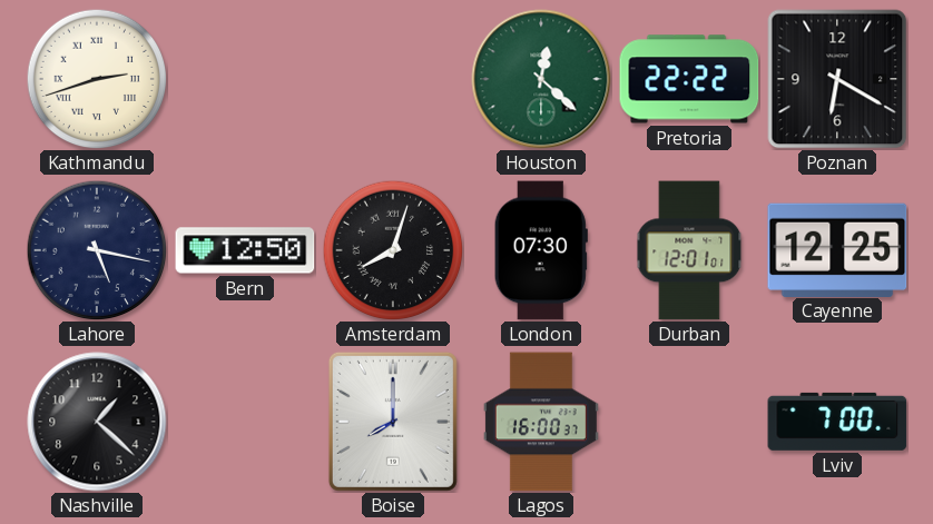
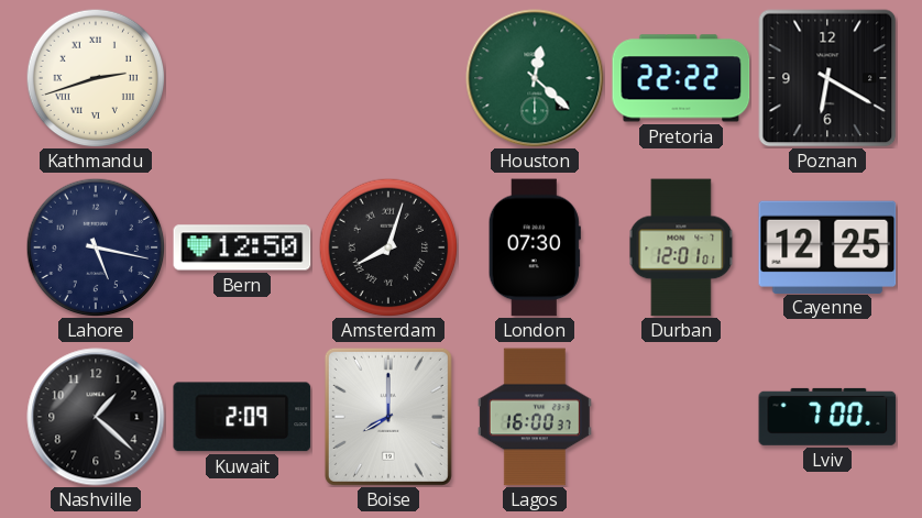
Kuwait: none -> 2:09
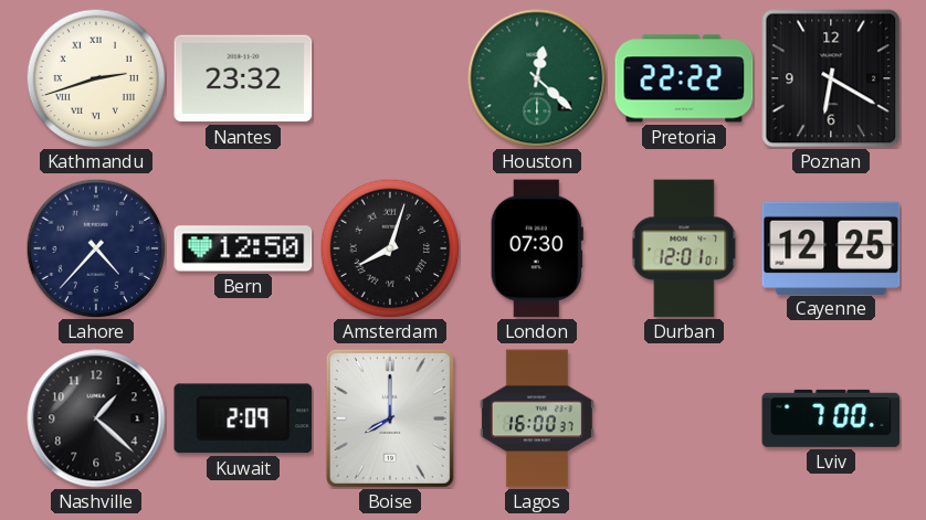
Nantes: none -> 23:32
Lahore: 5:17 -> 4:37
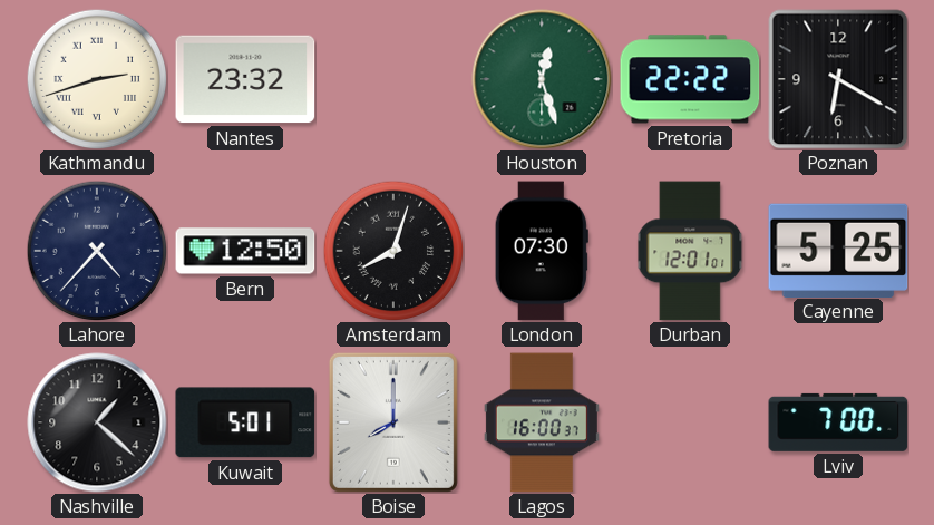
Houston: 12:22 -> 12:27
Cayenne: 12:25 -> 5:25
Kuwait: 2:09 -> 5:01
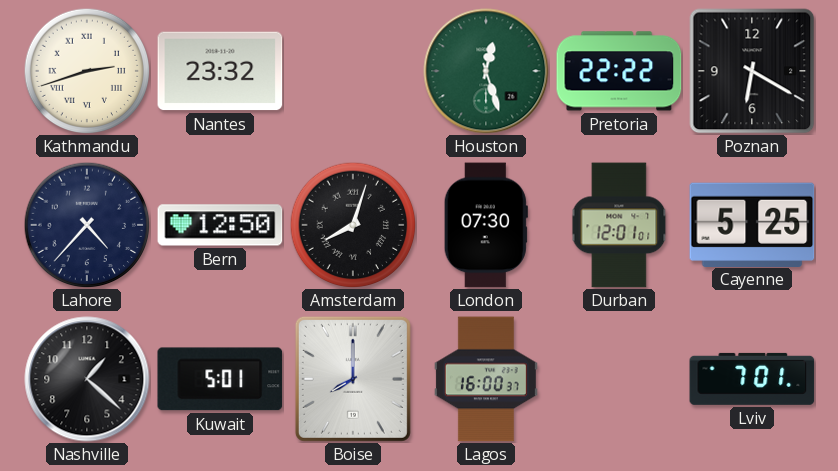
Lviv: 7:00 -> 7:01
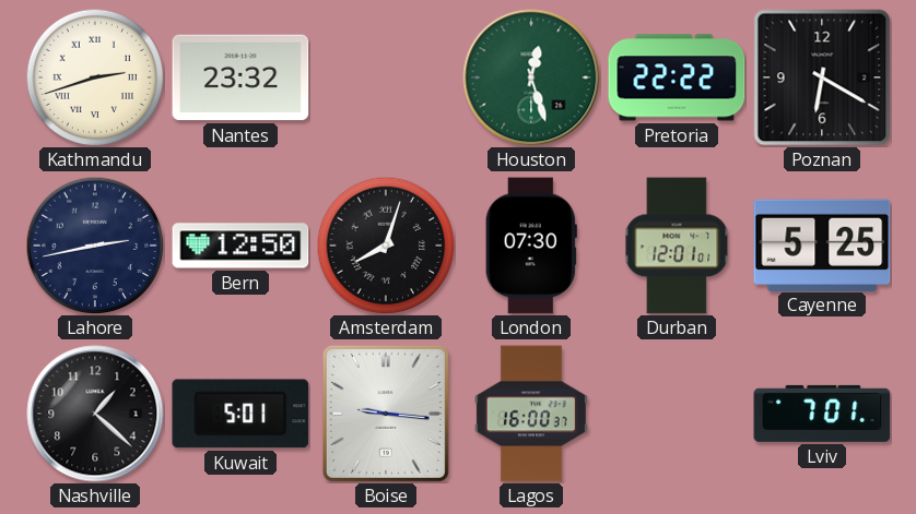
Lahore: 4:37 -> 2:43
Boise: 8:00 -> 9:16
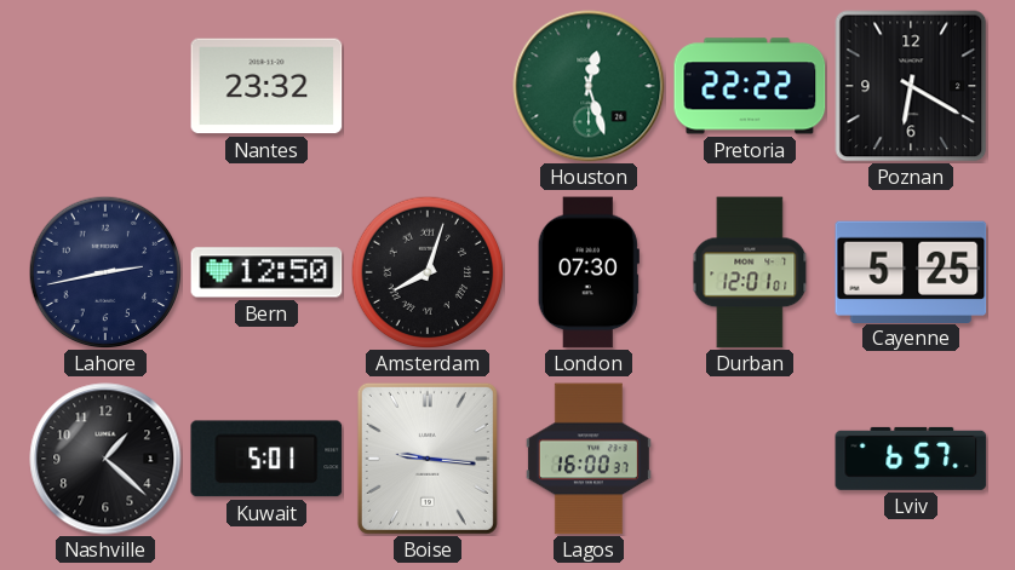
Kathmandu: 2:42 -> none
Lviv: 7:01 -> 6:57
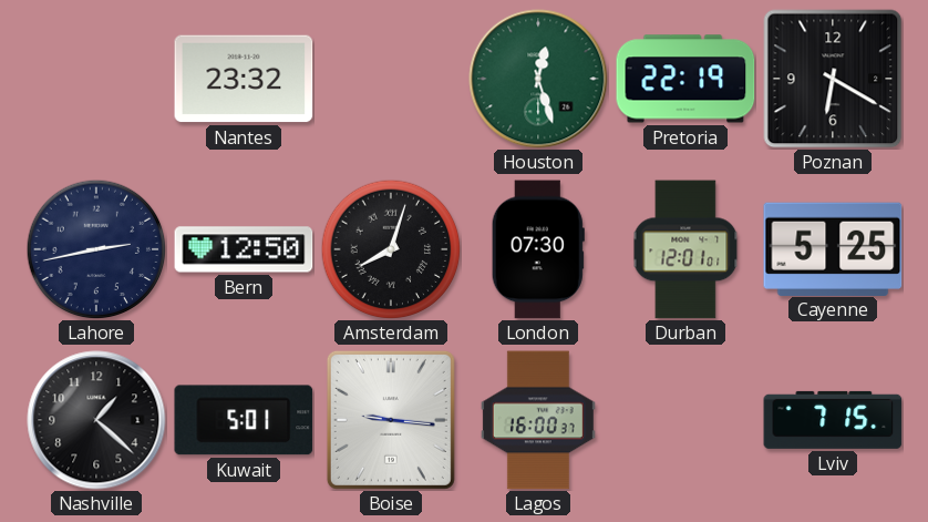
Pretoria: 22:22 -> 22:19
Lviv: 6:57 -> 7:15
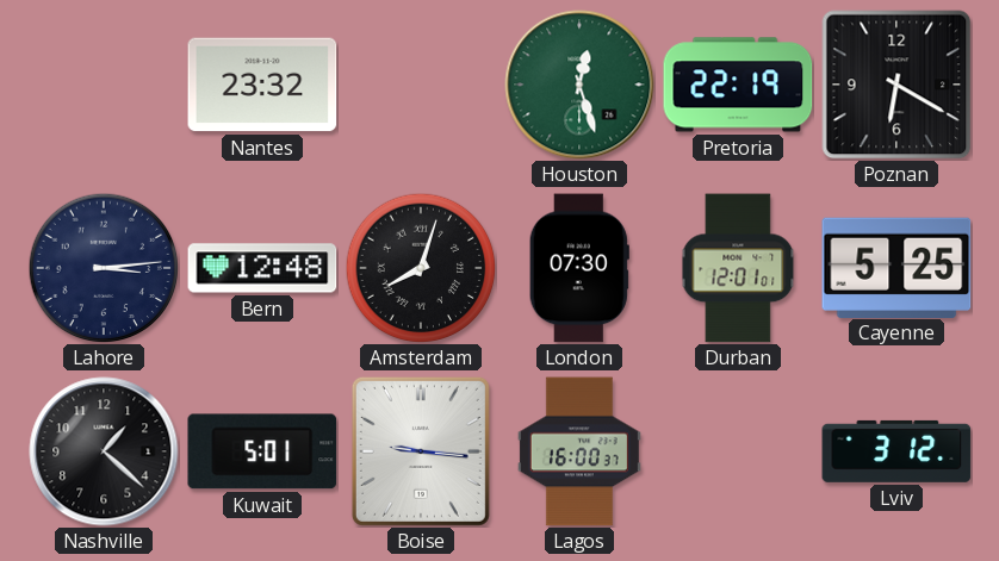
Lahore: 2:43 -> 3:14
Bern: 12:50 -> 12:48
Lviv: 7:15 -> 3:12
